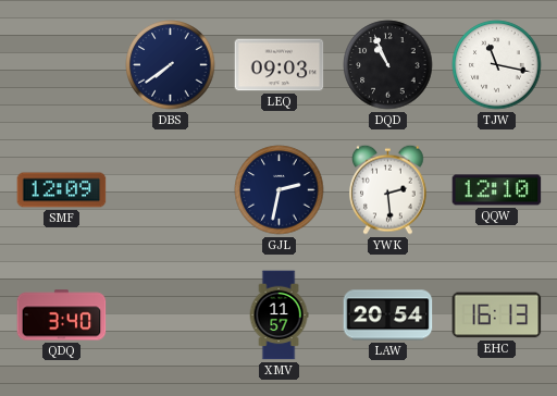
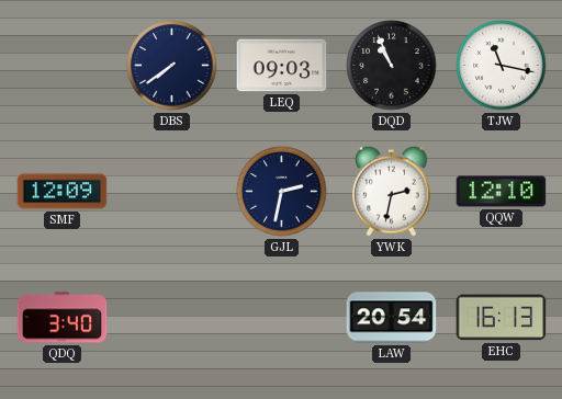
YWK: 2:29 -> 2:32
XMV: 11:57 -> none
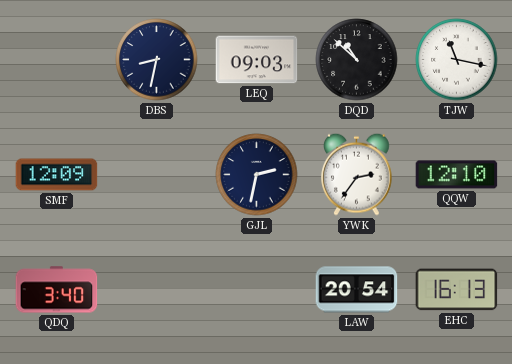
DBS: 7:39 -> 8:32
DQD: 10:56 -> 10:52
YWK: 2:32 -> 2:36
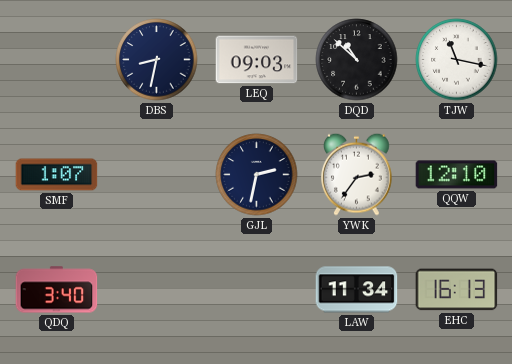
SMF: 12:09 -> 1:07
LAW: 20:54 -> 11:34
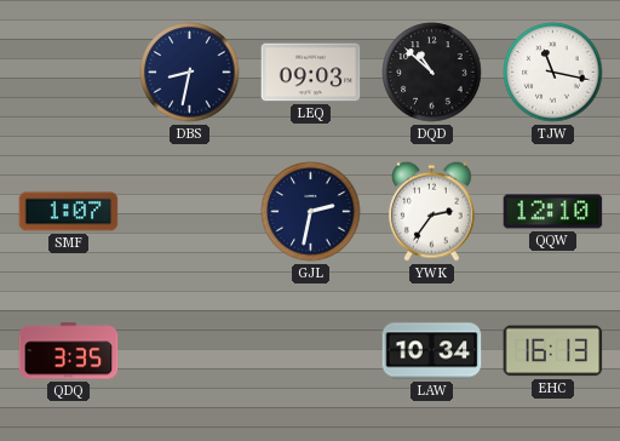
QDQ: 3:40 -> 3:35
LAW: 11:34 -> 10:34
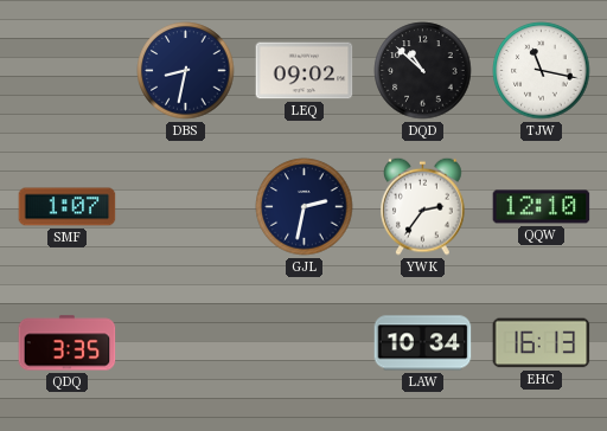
LEQ: 09:03 -> 09:02
